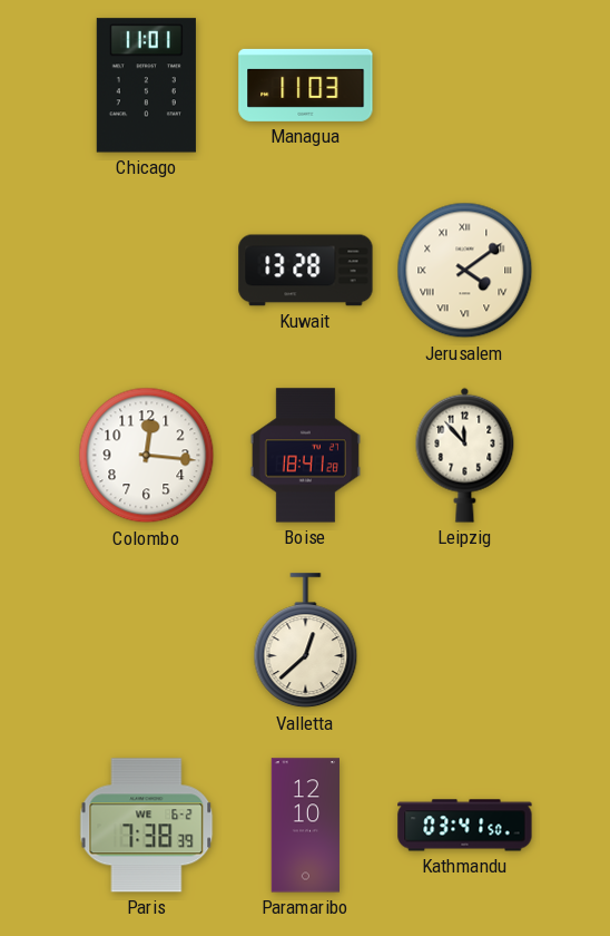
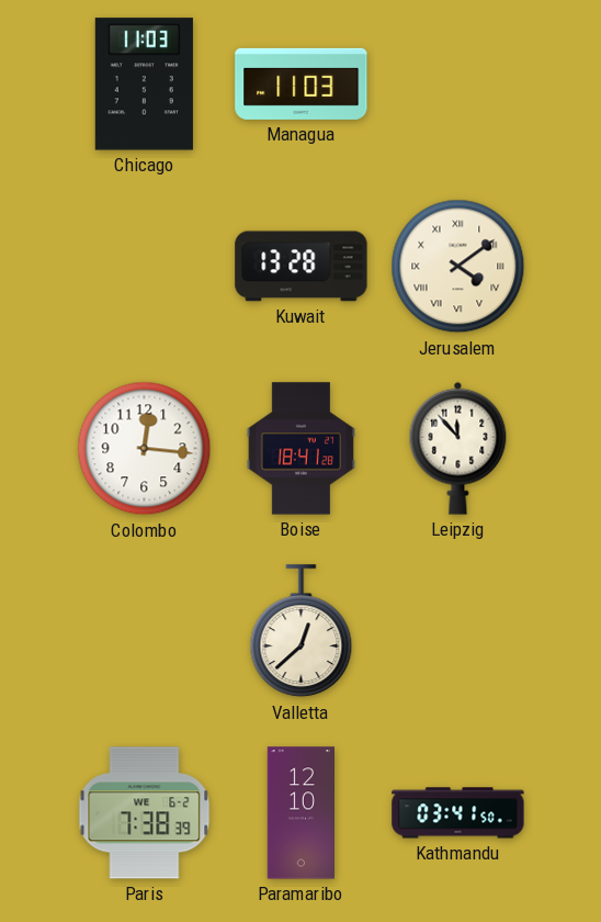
Chicago: 11:01 -> 11:03
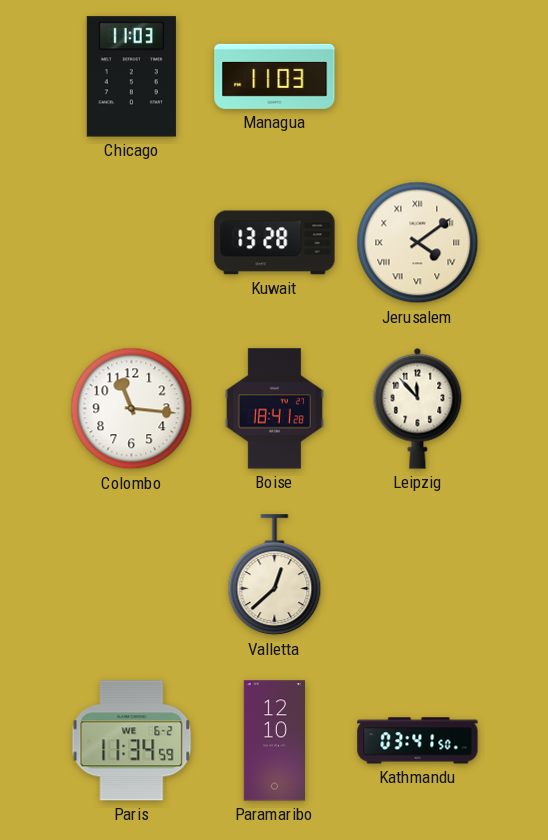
Colombo: 12:16 -> 11:16
Paris: 7:38 -> 11:34
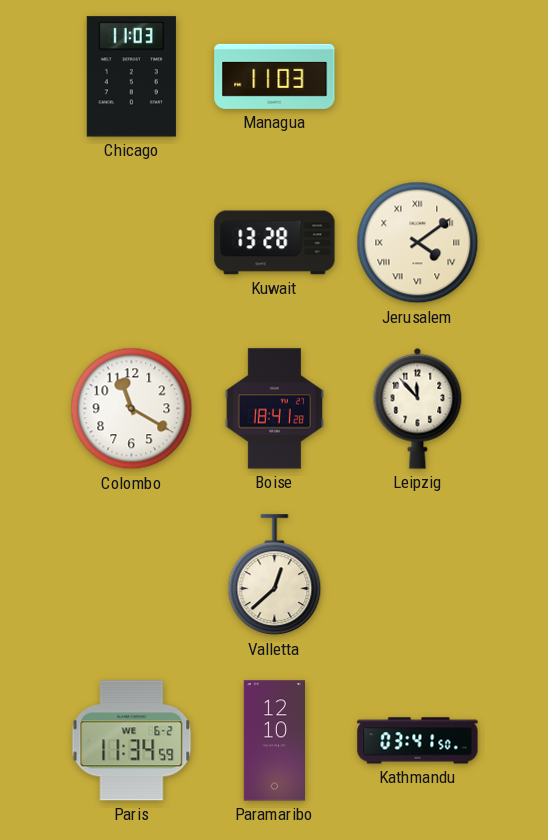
Colombo: 11:16 -> 11:20
